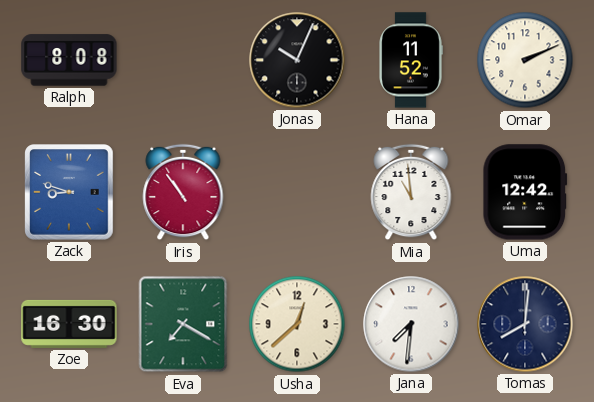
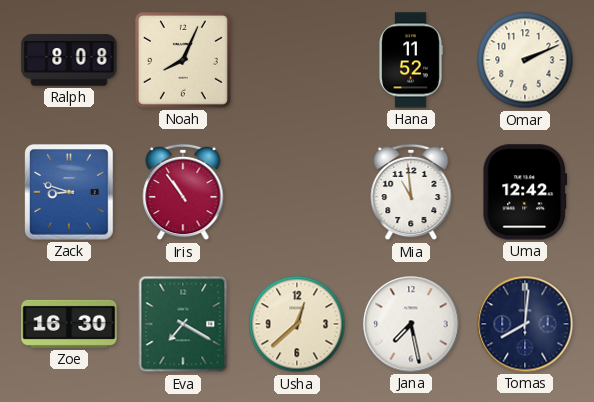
Noah: none -> 8:04
Jonas: 10:04 -> none
Jana: 7:31 -> 7:28
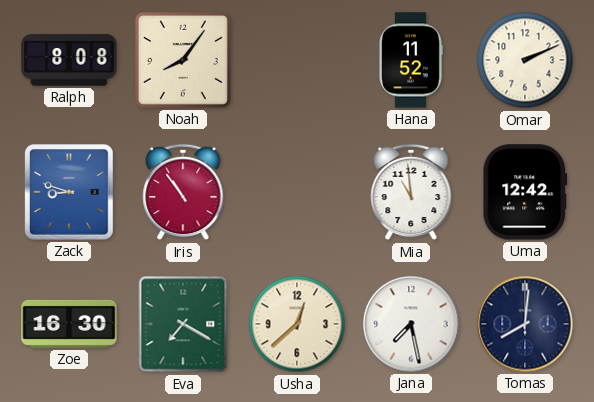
Noah: 8:04 -> 8:06
